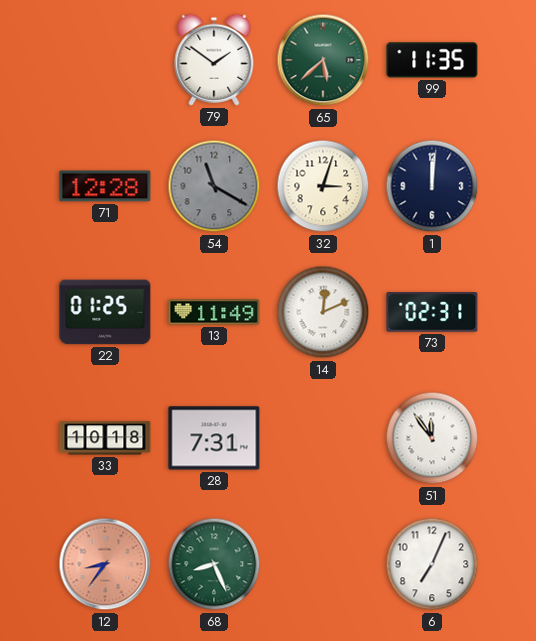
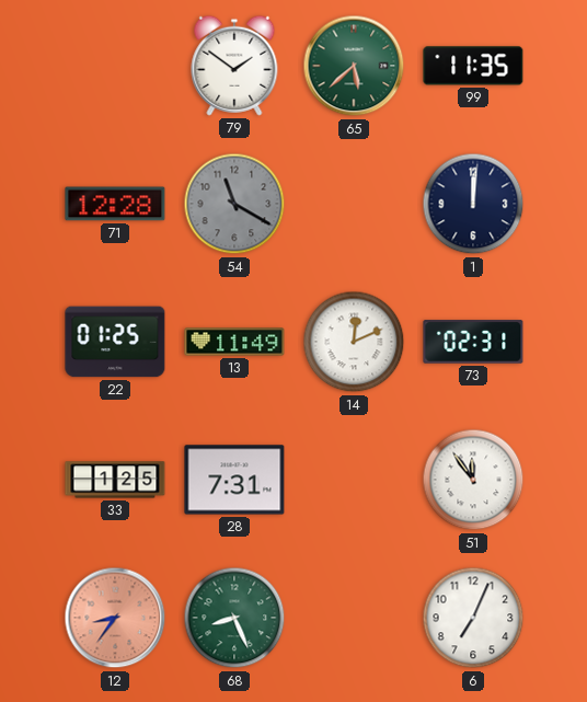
32: 3:03 -> none
33: 10:18 -> 1:25
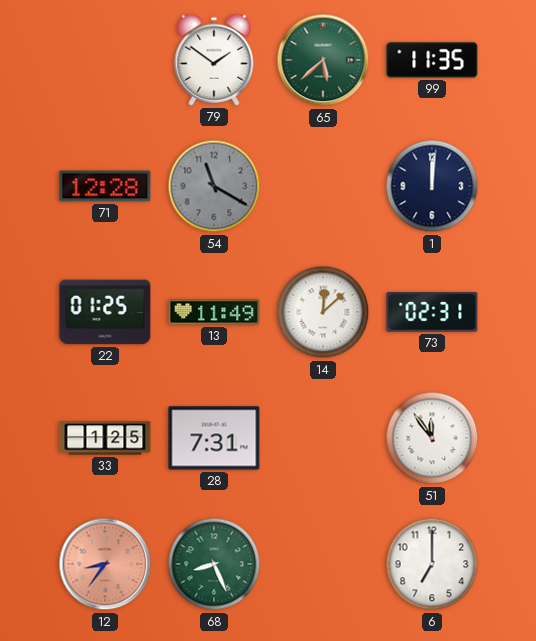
14: 12:11 -> 12:08
6: 7:04 -> 7:00
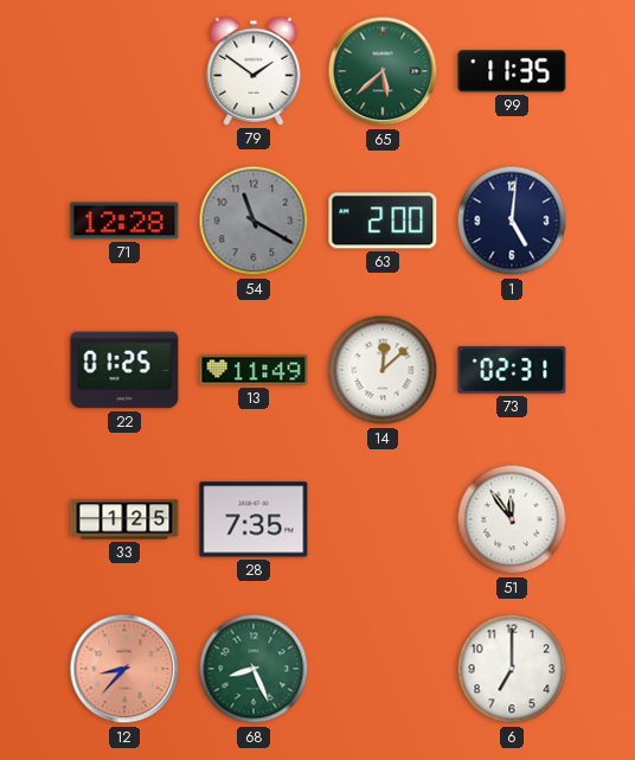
63: none -> 2:00
1: 12:01 -> 5:01
28: 7:31 -> 7:35
12: 8:36 -> 8:37
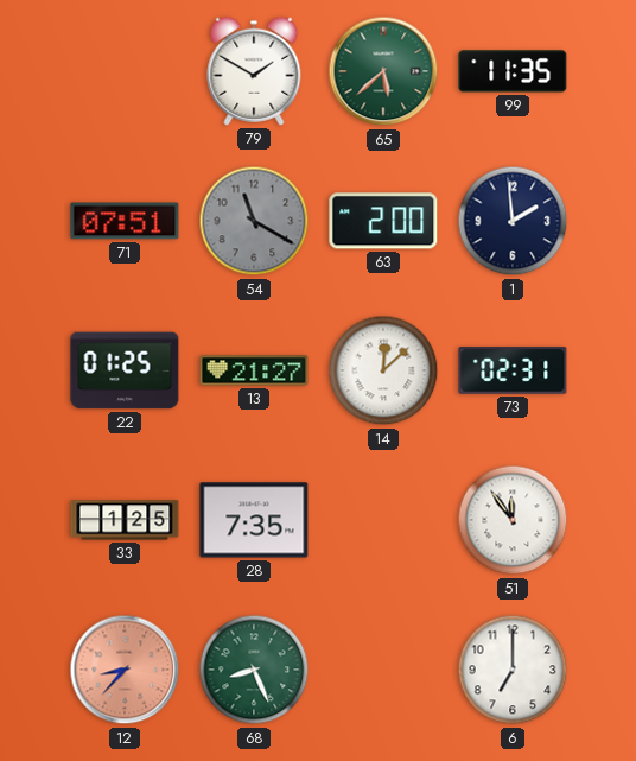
79: 1:51 -> 1:50
71: 12:28 -> 07:51
1: 5:01 -> 1:59
13: 11:49 -> 21:27
